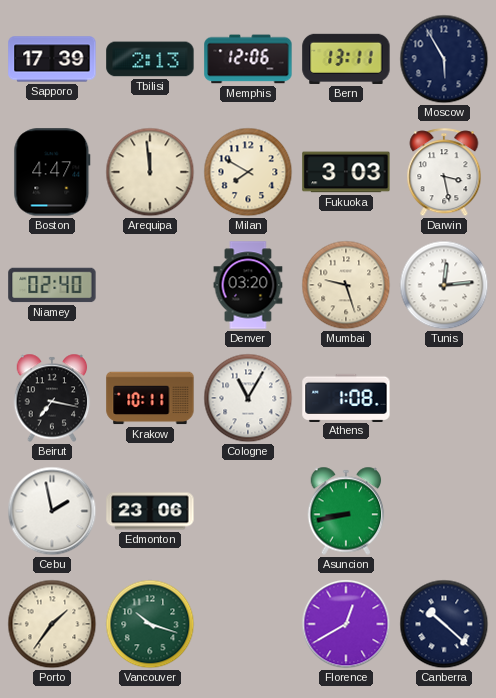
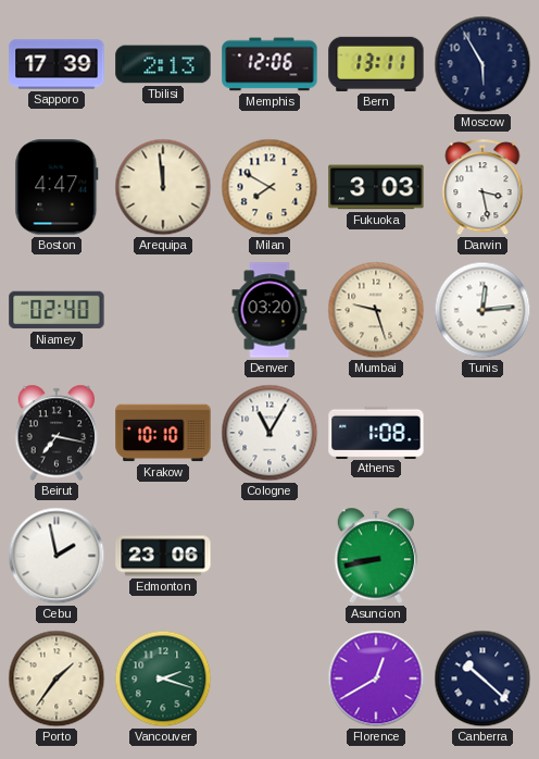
Krakow: 10:11 -> 10:10
Vancouver: 10:18 -> 2:18
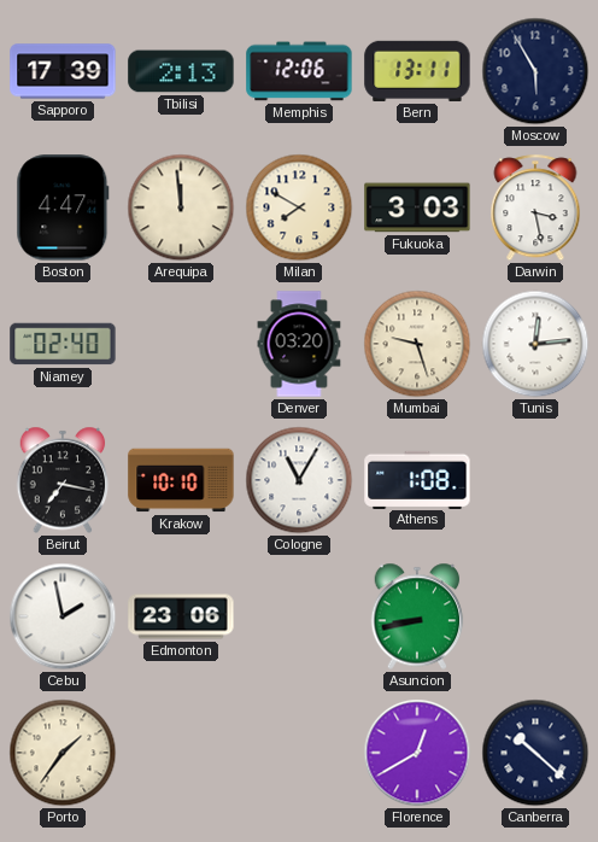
Vancouver: 2:18 -> none
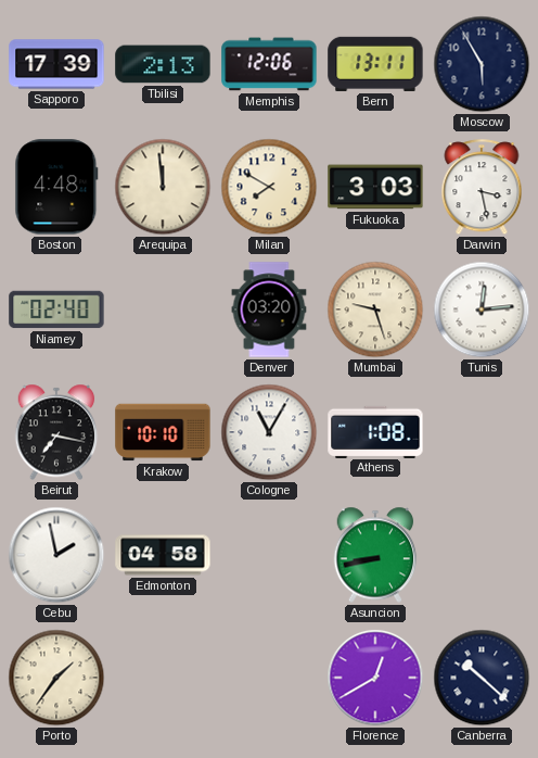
Boston: 4:47 -> 4:48
Edmonton: 23:06 -> 04:58
